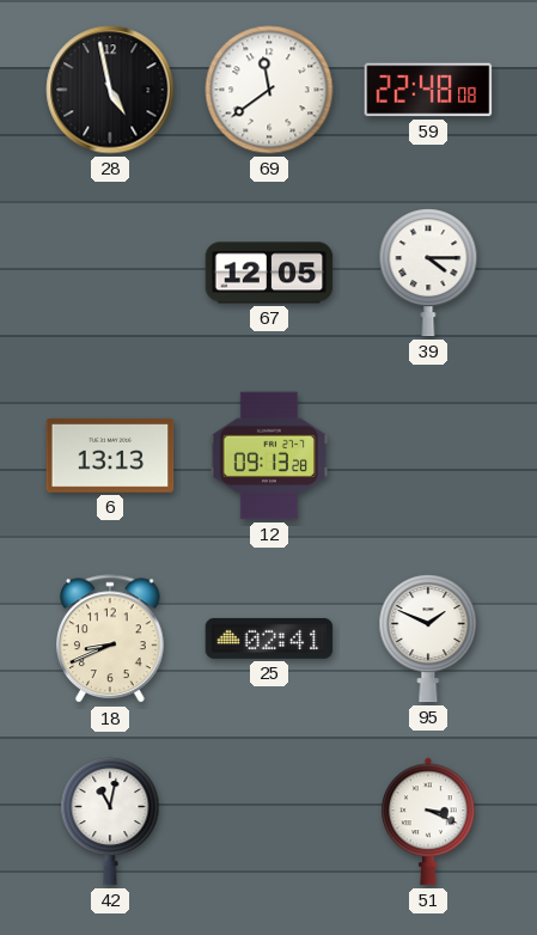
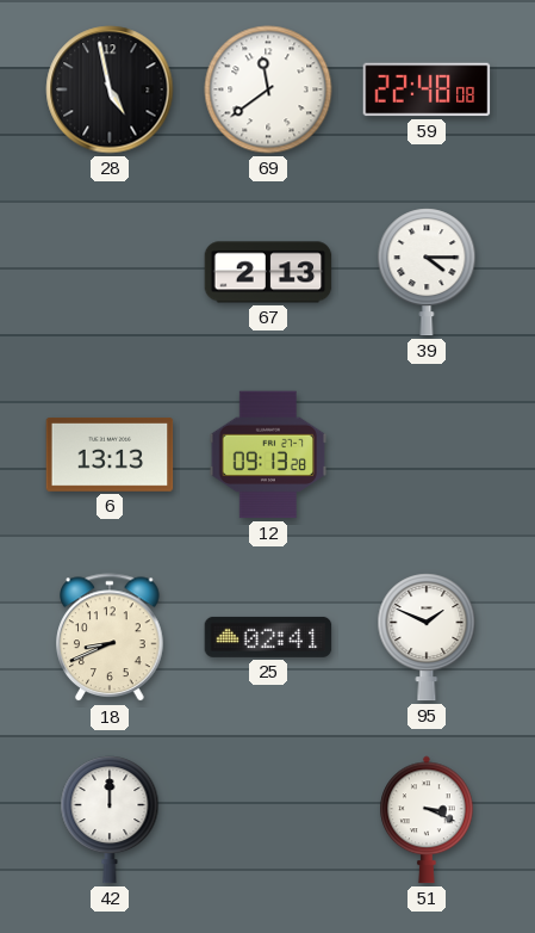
67: 12:05 -> 2:13
42: 11:02 -> 12:00
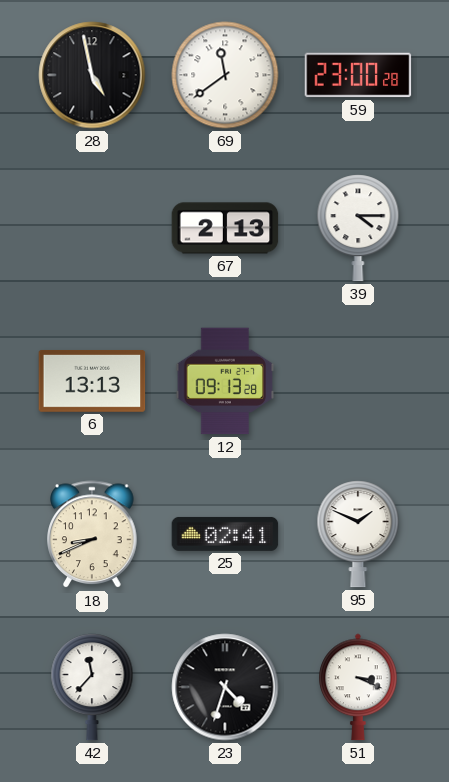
59: 22:48 -> 23:00
42: 12:00 -> 11:37
23: none -> 4:33
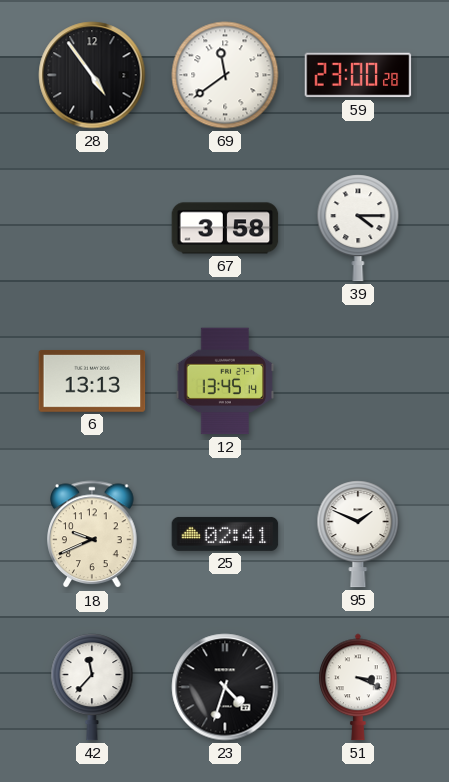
28: 4:58 -> 4:54
67: 2:13 -> 3:58
12: 09:13 -> 13:45
18: 8:41 -> 9:41
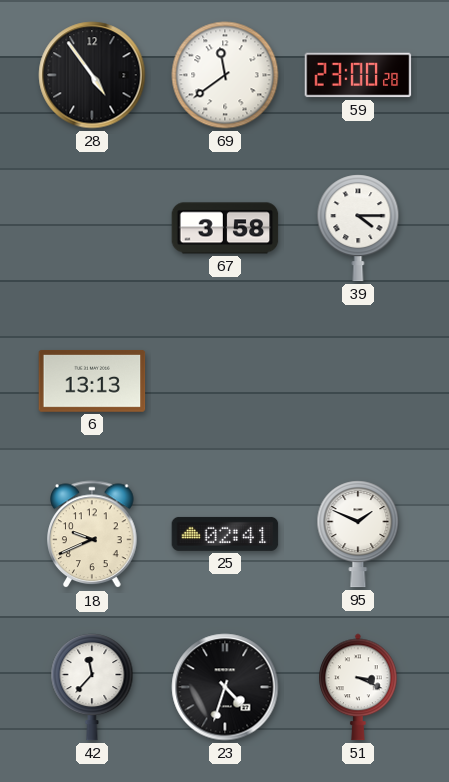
12: 13:45 -> none
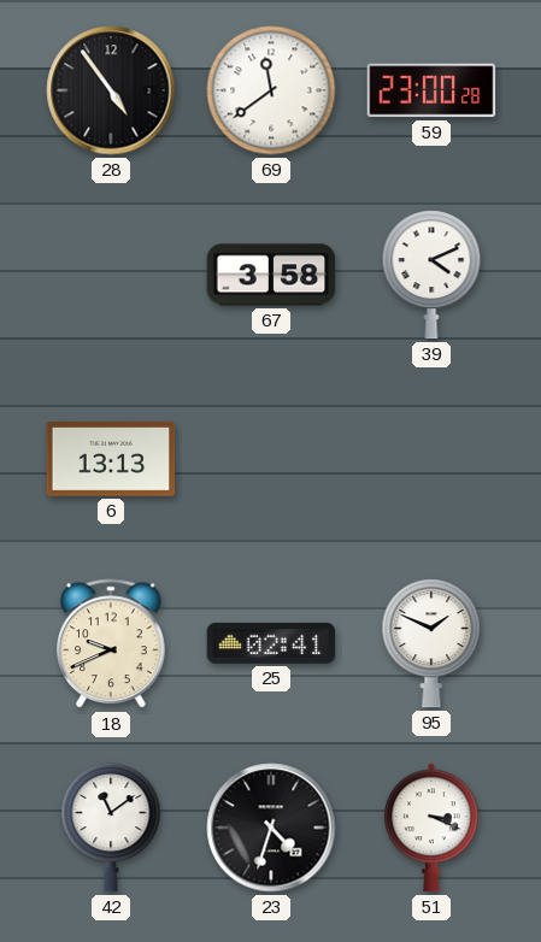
39: 4:15 -> 4:11
42: 11:37 -> 11:09
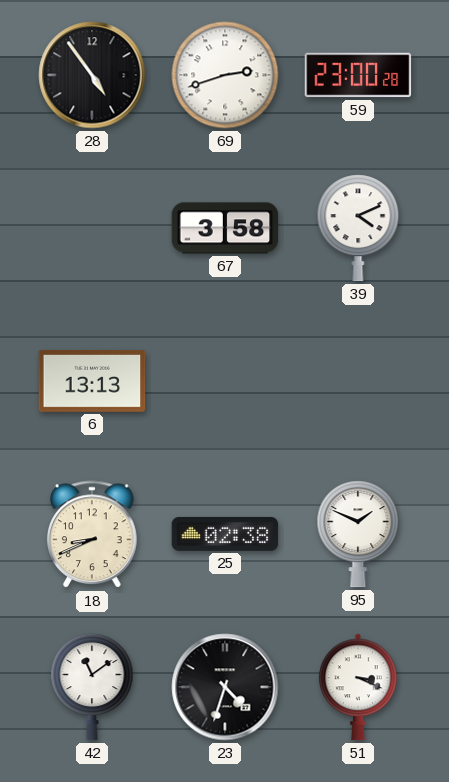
69: 11:39 -> 2:42
18: 9:41 -> 8:41
25: 02:41 -> 02:38
